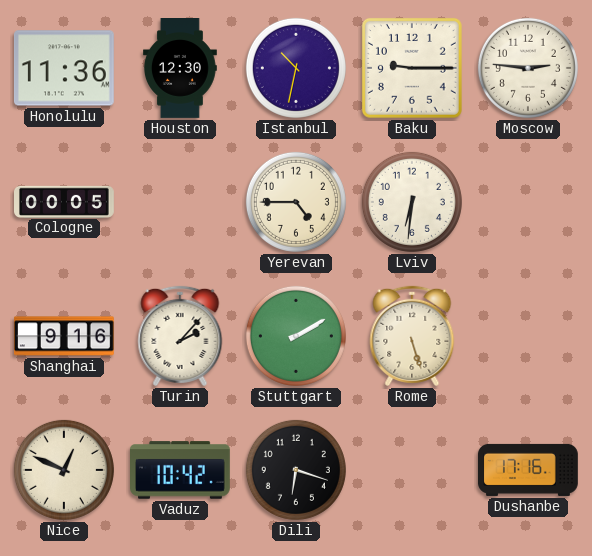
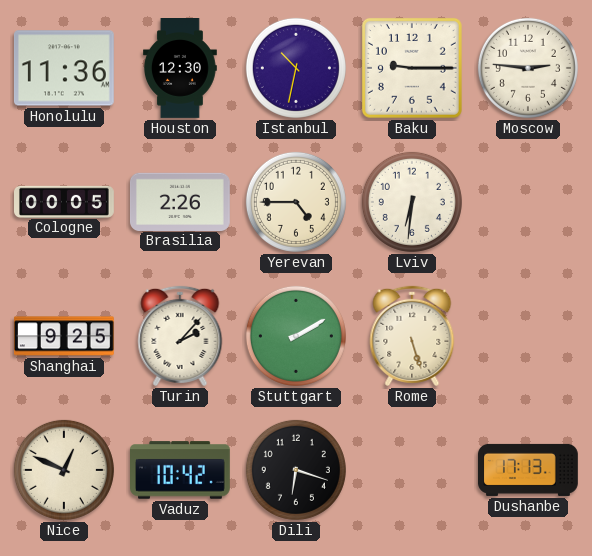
Brasilia: none -> 2:26
Shanghai: 9:16 -> 9:25
Dushanbe: 17:16 -> 17:13
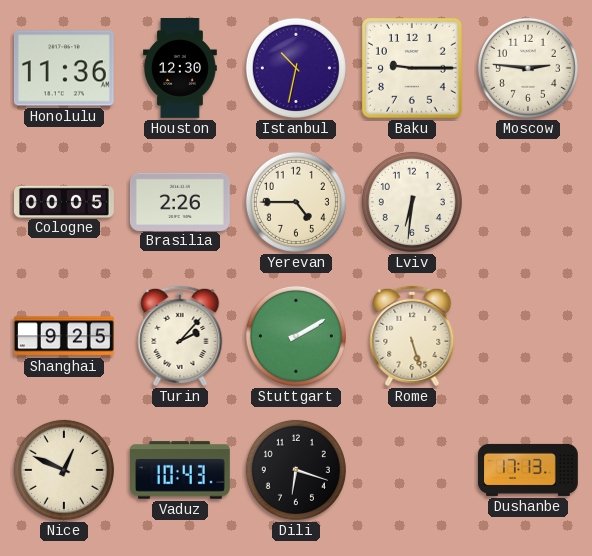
Vaduz: 10:42 -> 10:43
